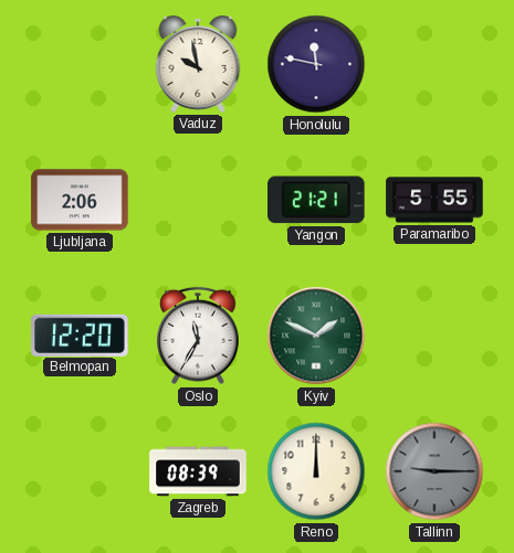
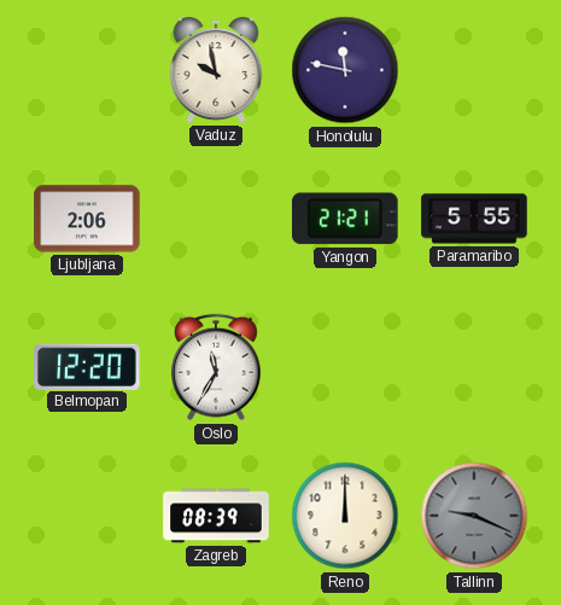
Kyiv: 1:49 -> none
Tallinn: 9:15 -> 9:19
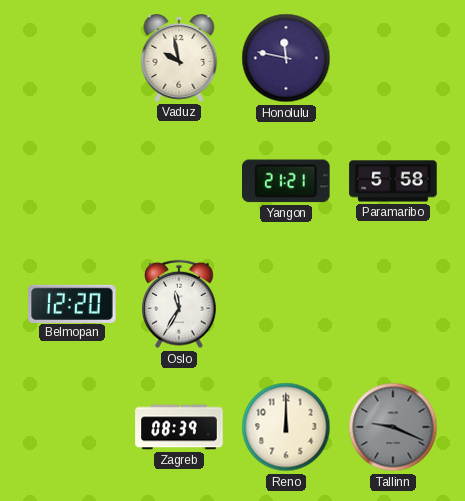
Ljubljana: 2:06 -> none
Paramaribo: 5:55 -> 5:58
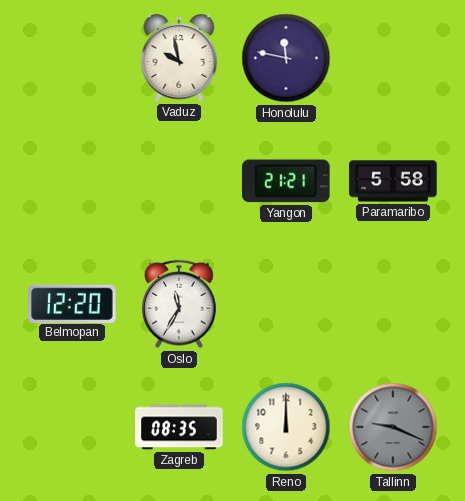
Zagreb: 08:39 -> 08:35
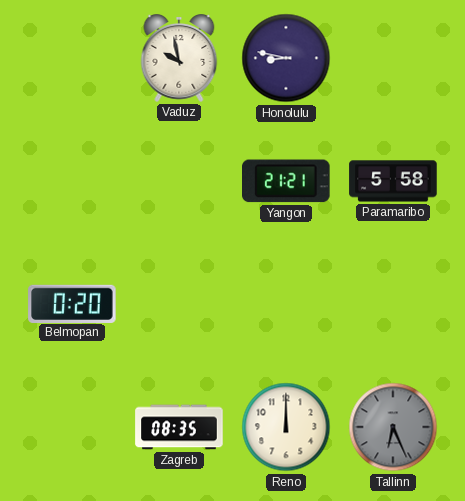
Honolulu: 11:47 -> 8:47
Belmopan: 12:20 -> 0:20
Oslo: 11:35 -> none
Tallinn: 9:19 -> 6:26
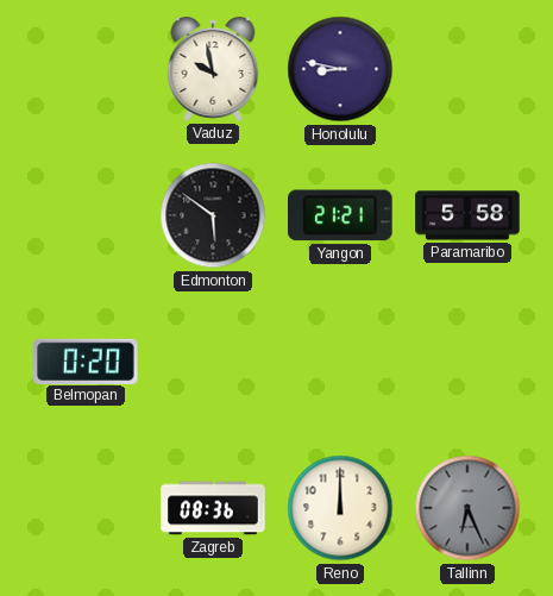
Edmonton: none -> 5:51
Zagreb: 08:35 -> 08:36
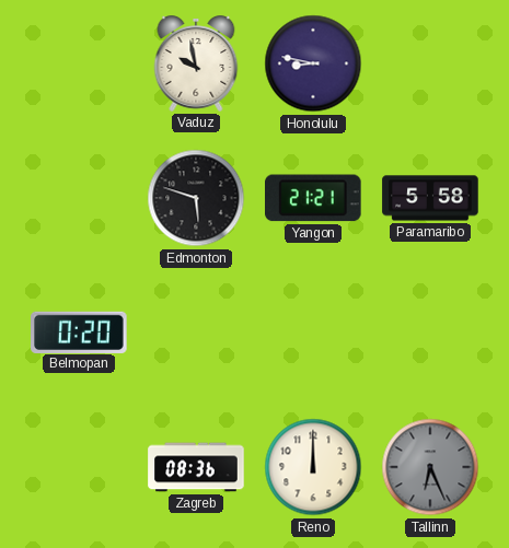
Edmonton: 5:51 -> 5:48
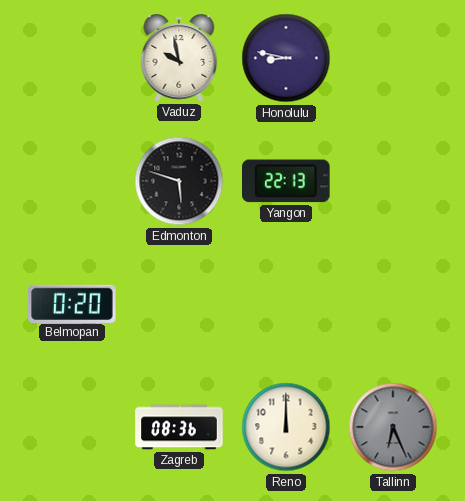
Yangon: 21:21 -> 22:13
Paramaribo: 5:58 -> none
